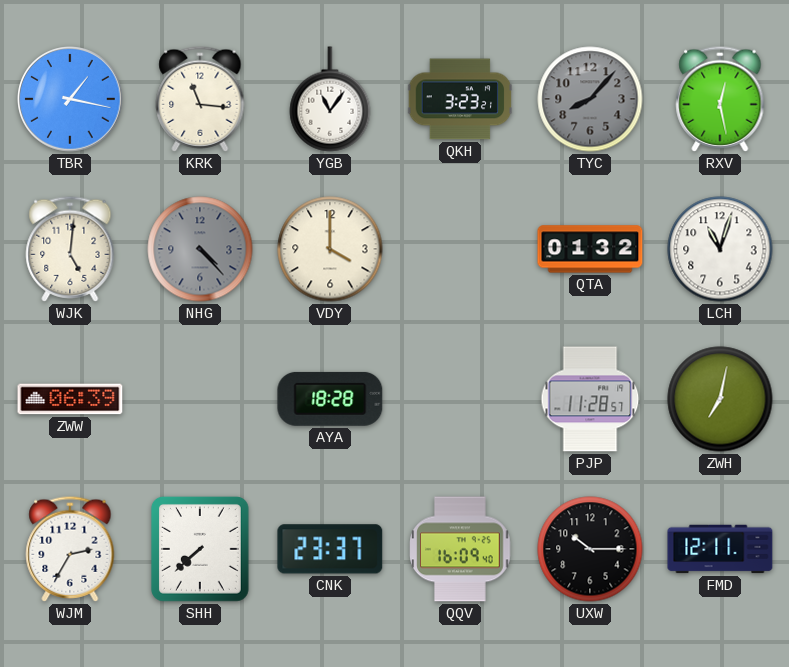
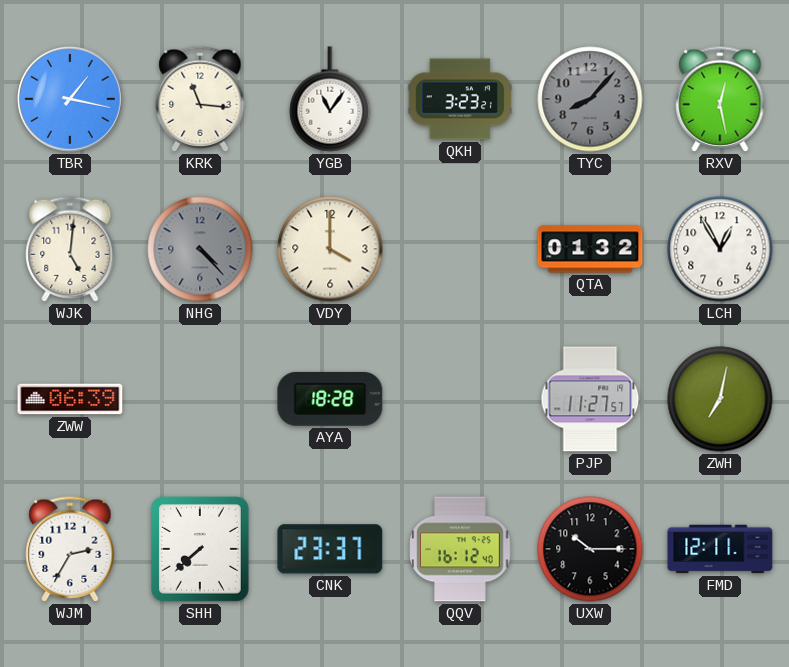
LCH: 11:03 -> 12:55
PJP: 11:28 -> 11:27
QQV: 16:09 -> 16:12
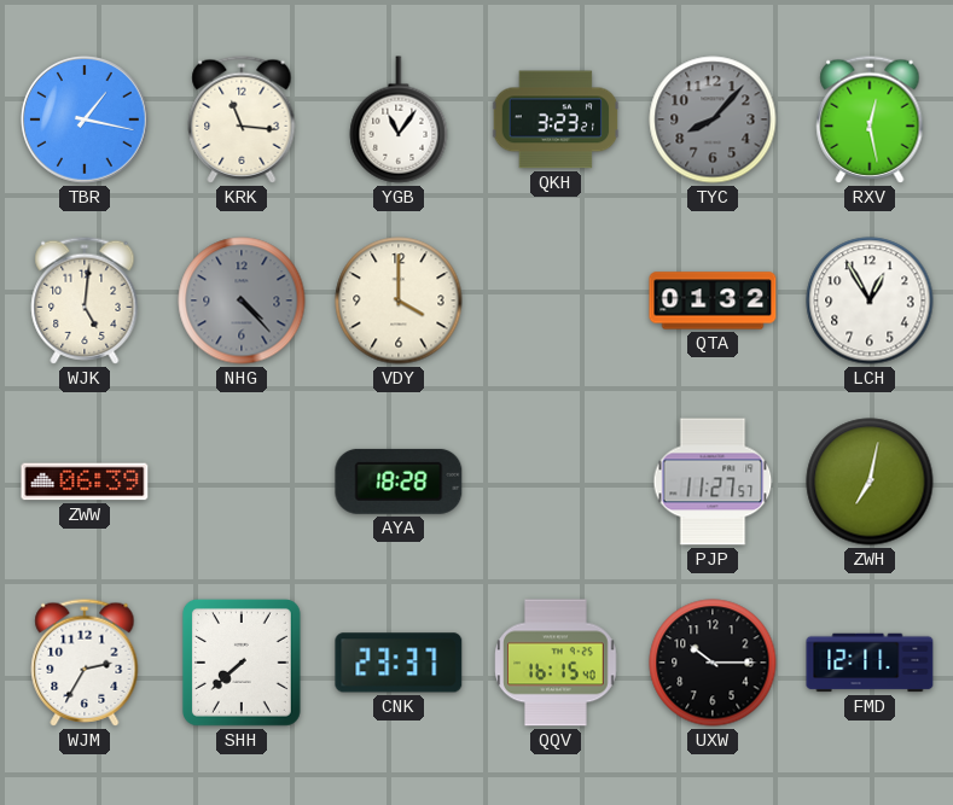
QQV: 16:12 -> 16:15
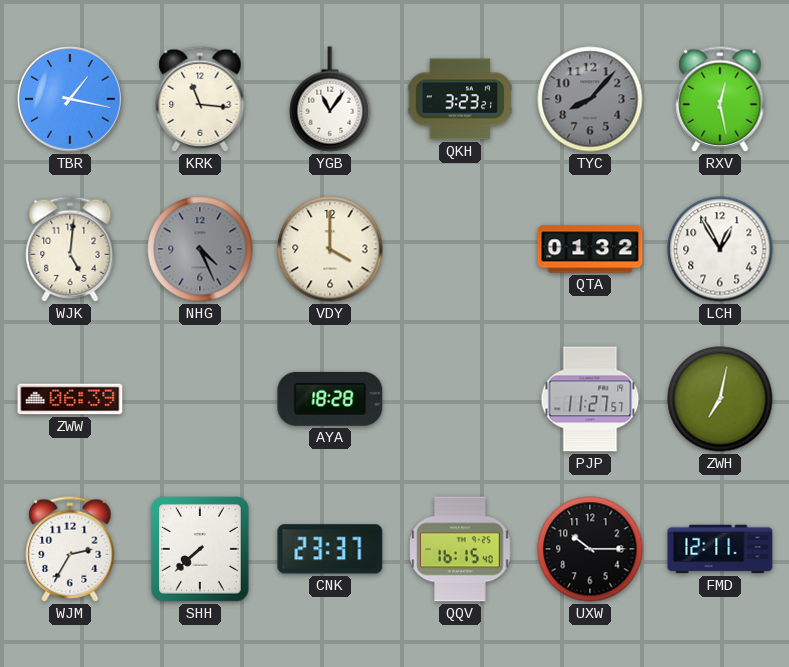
NHG: 4:23 -> 4:26
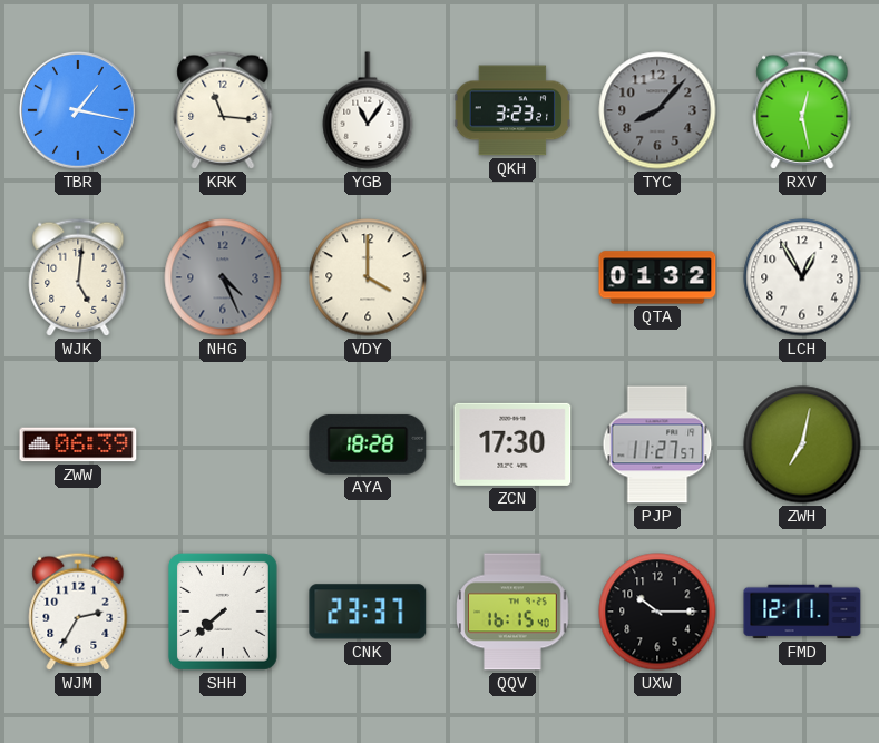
ZCN: none -> 17:30
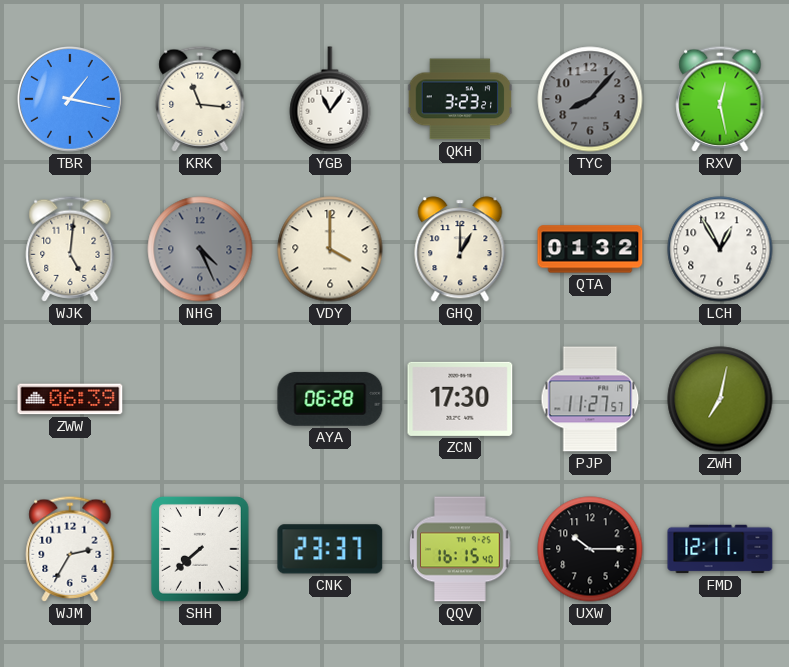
GHQ: none -> 1:00
AYA: 18:28 -> 06:28
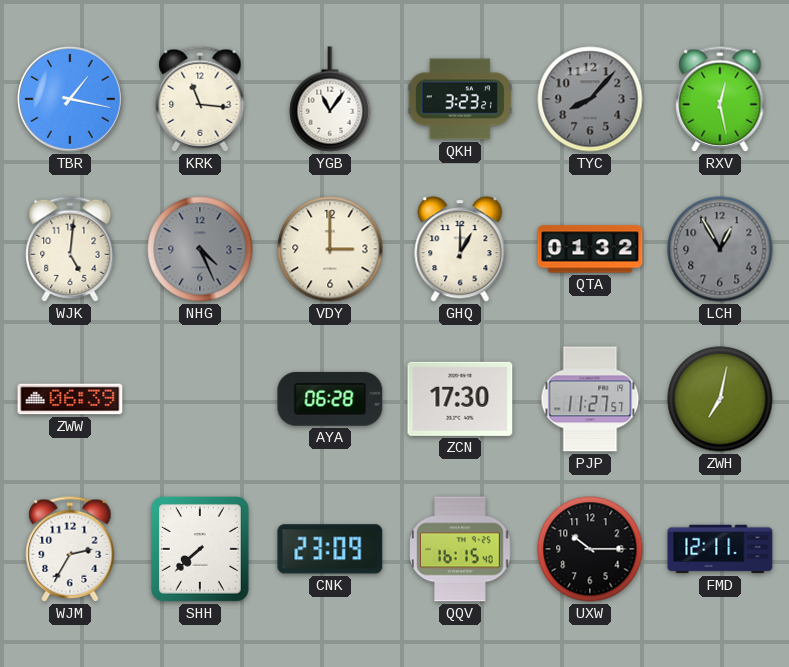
VDY: 4:00 -> 3:00
LCH dial: white -> grey
CNK: 23:37 -> 23:09
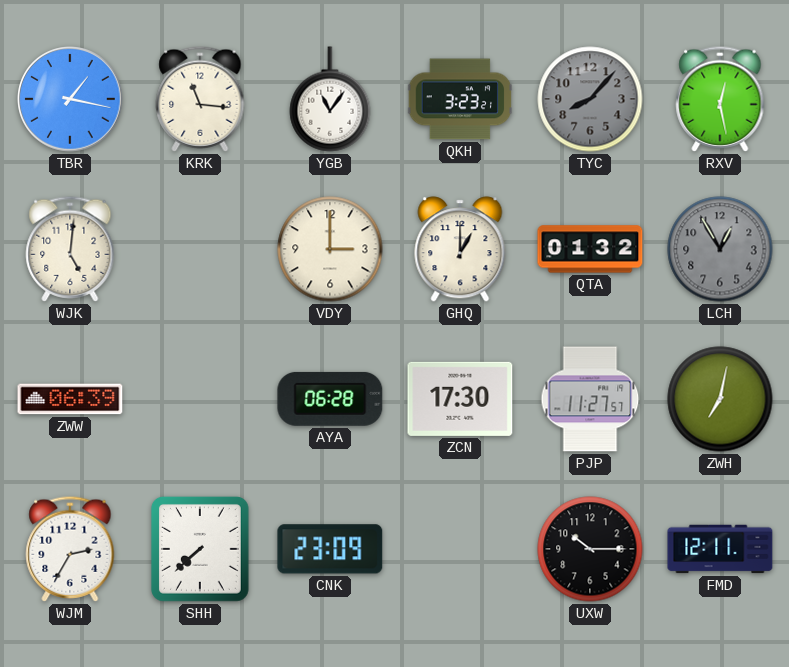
NHG: 4:26 -> none
QQV: 16:15 -> none
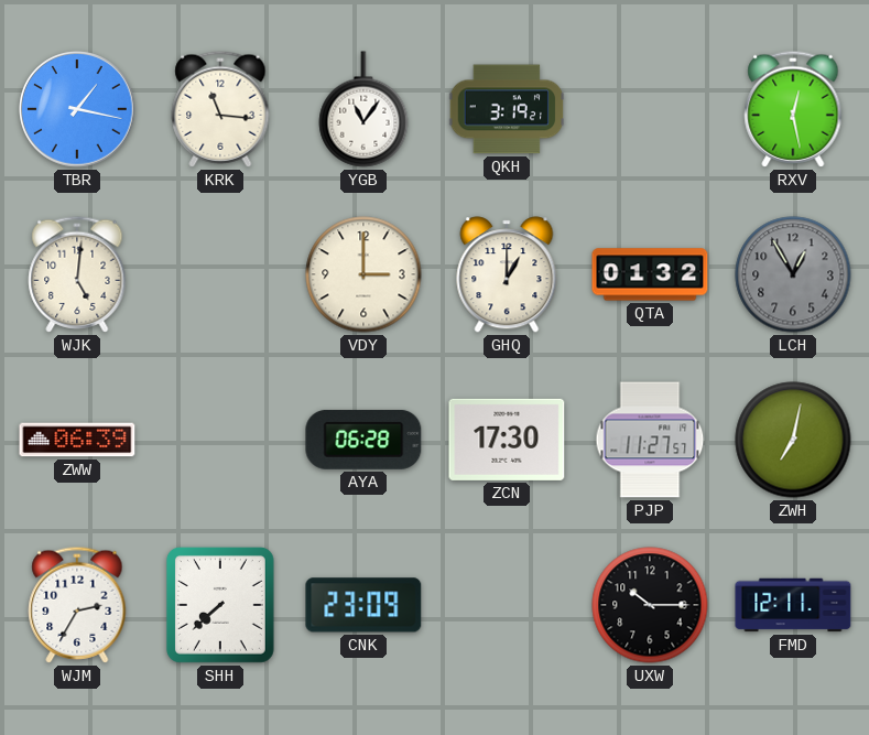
QKH: 3:23 -> 3:19
TYC: 8:07 -> none
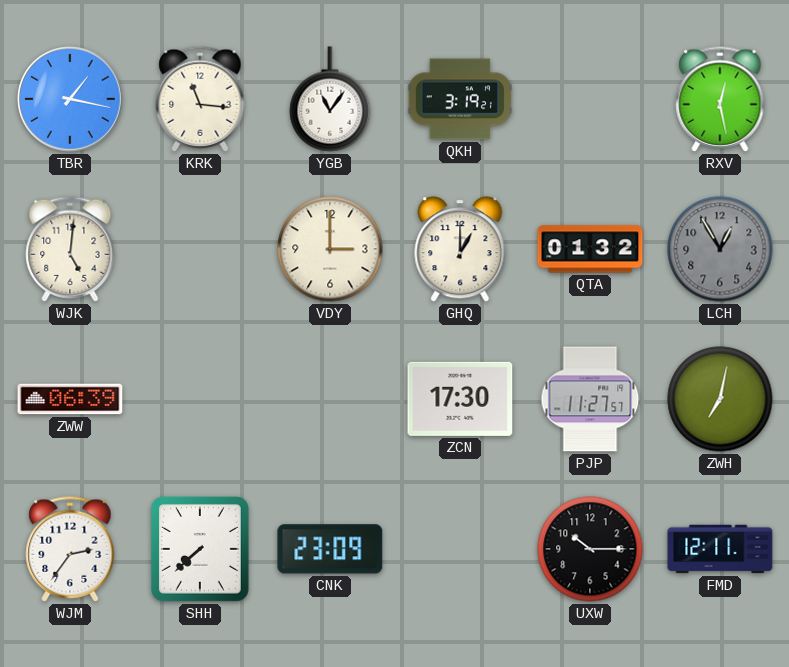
AYA: 06:28 -> none
WJM: 2:35 -> 2:36
